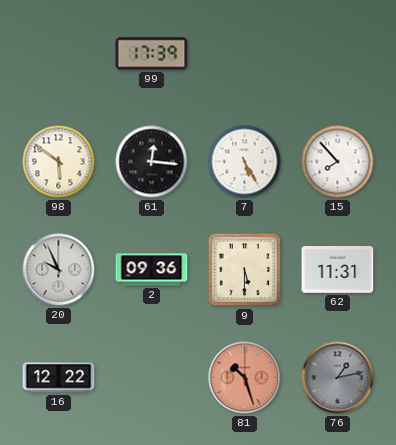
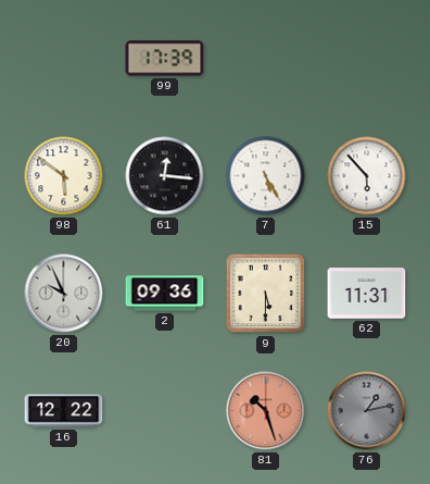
15: 7:53 -> 5:53
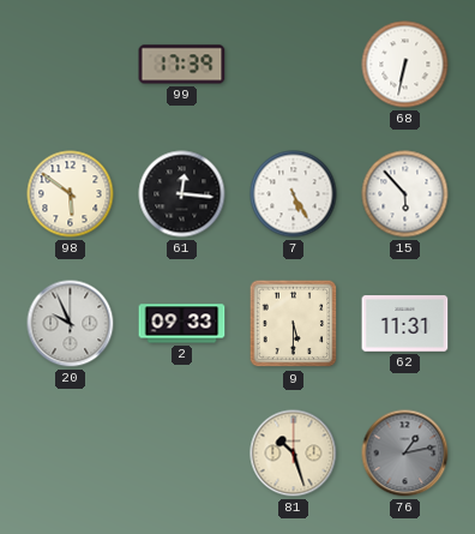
68: none -> 6:32
2: 09:36 -> 09:33
16: 12:22 -> none
81 dial: salmon -> cream
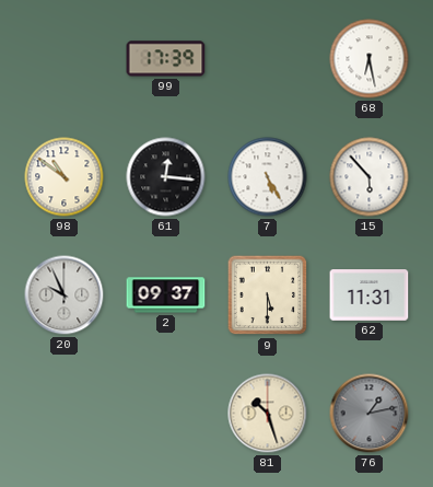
68: 6:32 -> 6:28
98: 5:51 -> 10:51
2: 09:33 -> 09:37
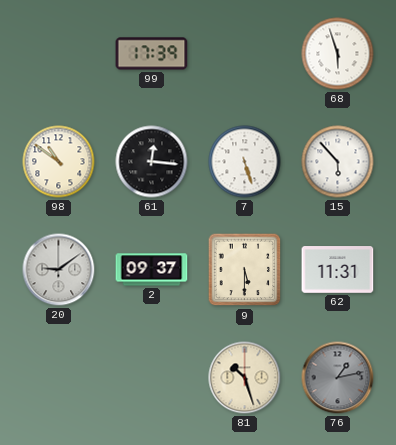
68: 6:28 -> 5:57
7: 5:25 -> 5:27
20: 9:56 -> 9:09
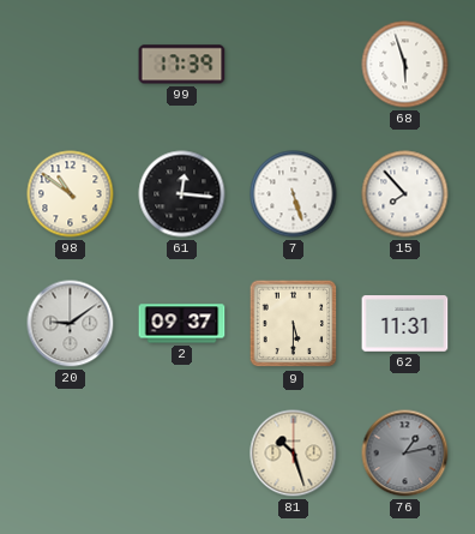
15: 5:53 -> 7:53
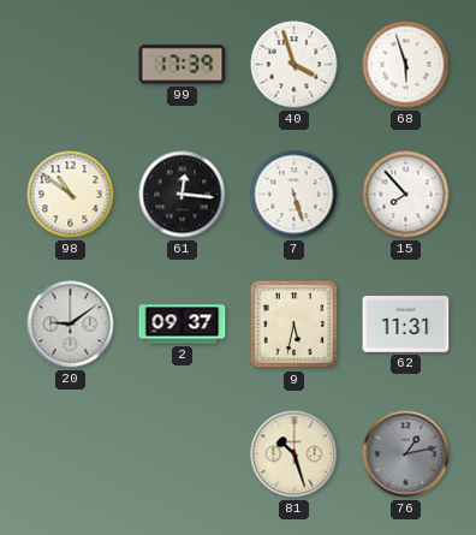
40: none -> 3:57
9: 5:30 -> 5:32
